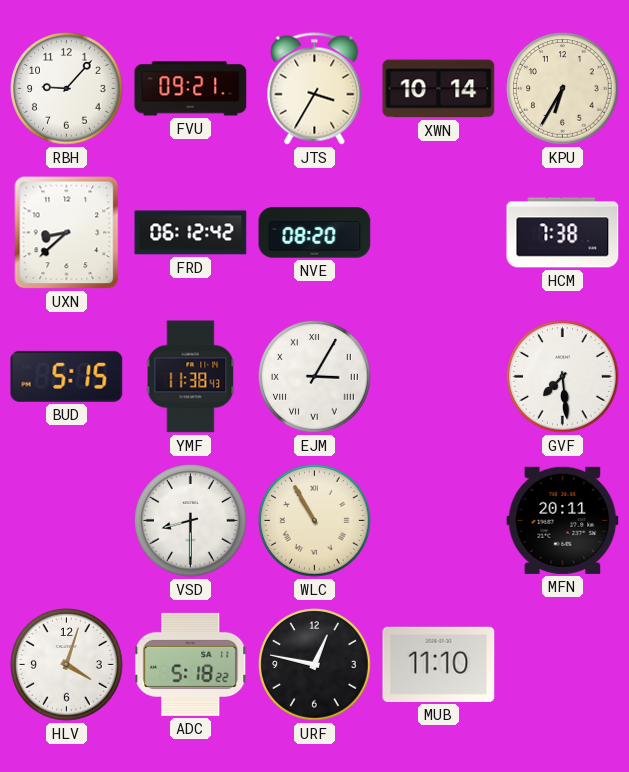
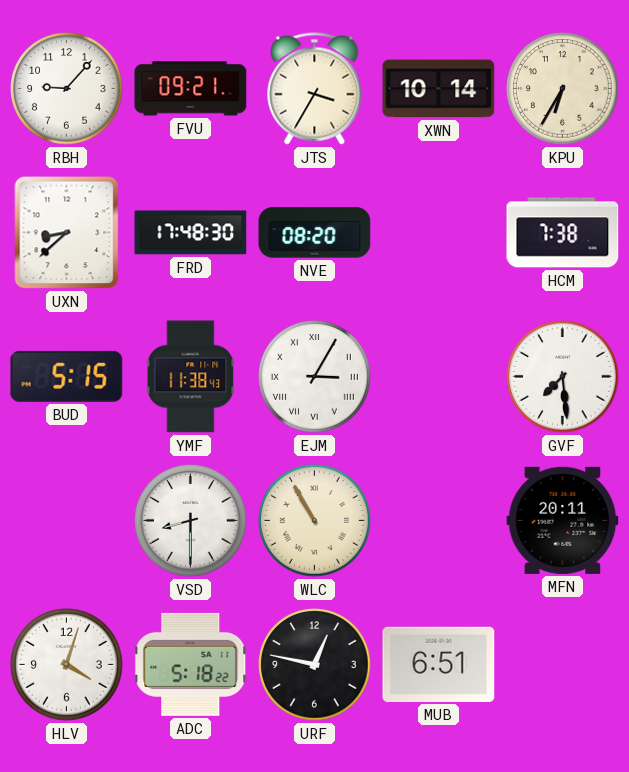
FRD: 06:12 -> 17:48
MUB: 11:10 -> 6:51
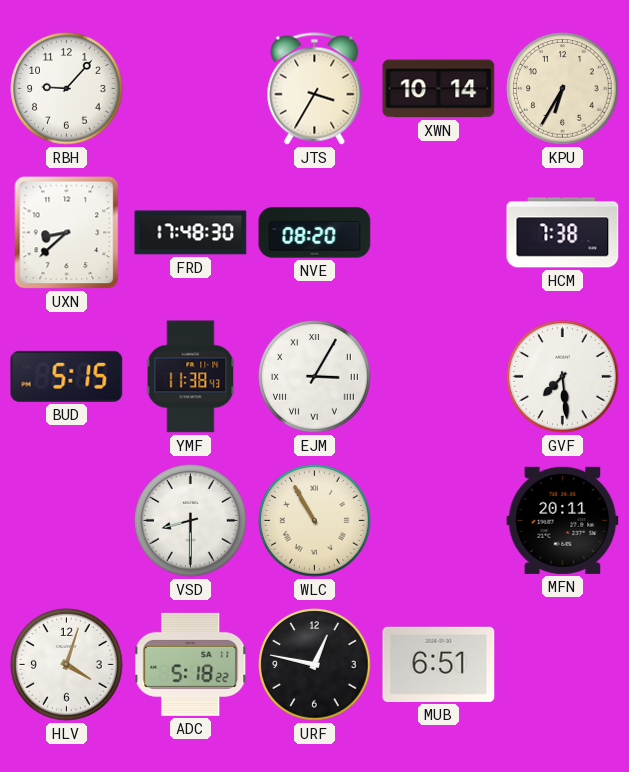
FVU: 09:21 -> none
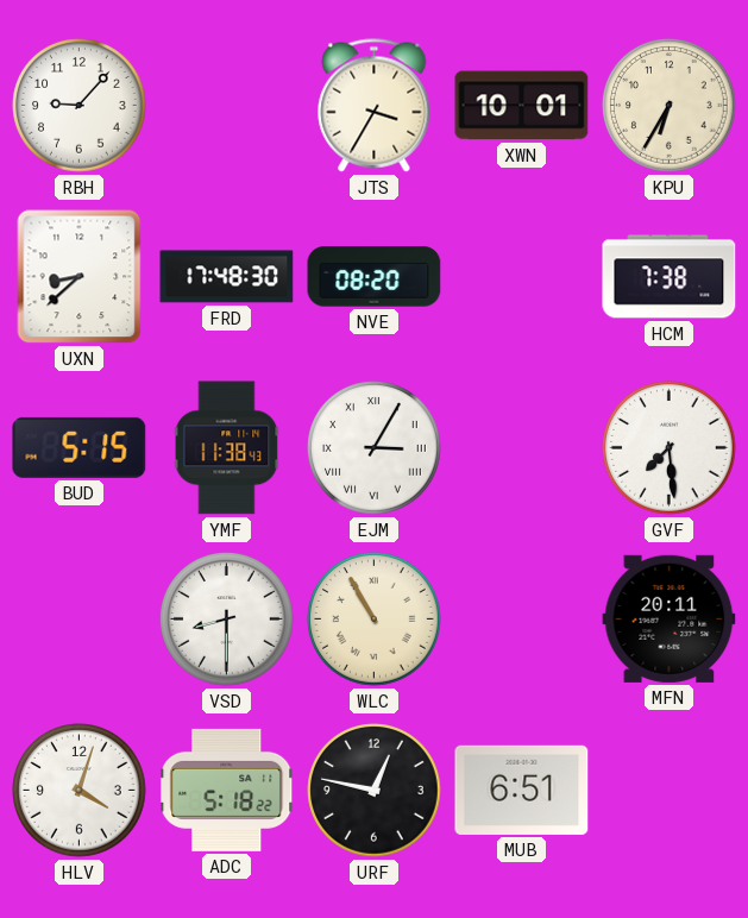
XWN: 10:14 -> 10:01
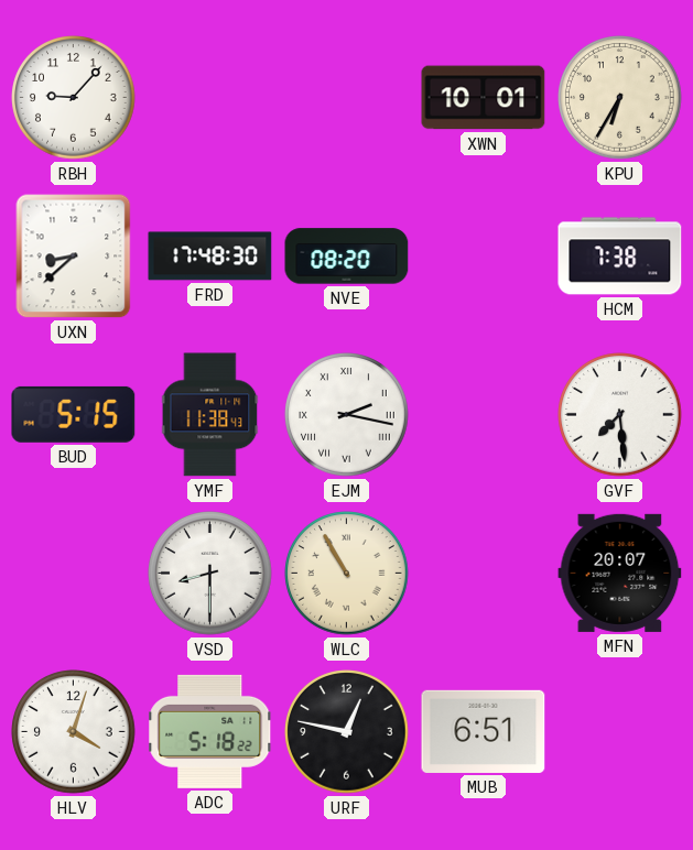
JTS: 3:35 -> none
EJM: 3:05 -> 2:17
MFN: 20:11 -> 20:07
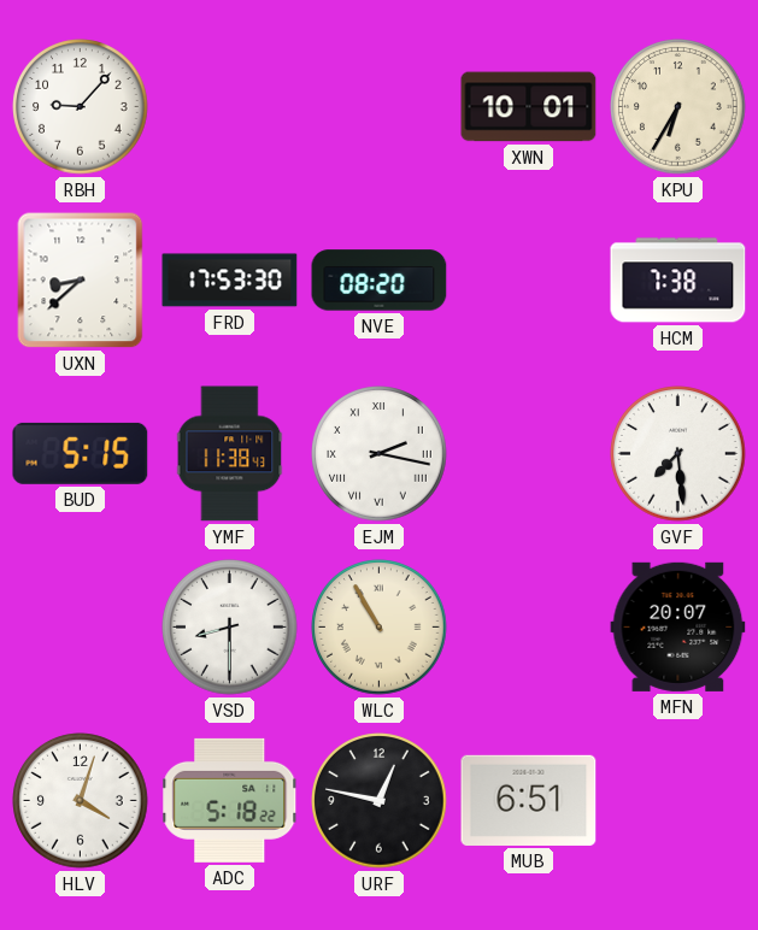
FRD: 17:48 -> 17:53
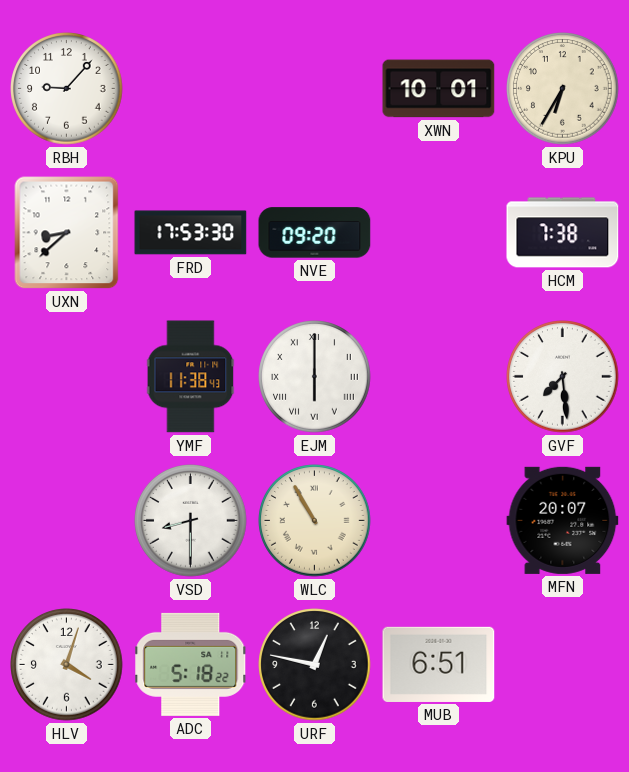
NVE: 08:20 -> 09:20
BUD: 5:15 -> none
EJM: 2:17 -> 6:00
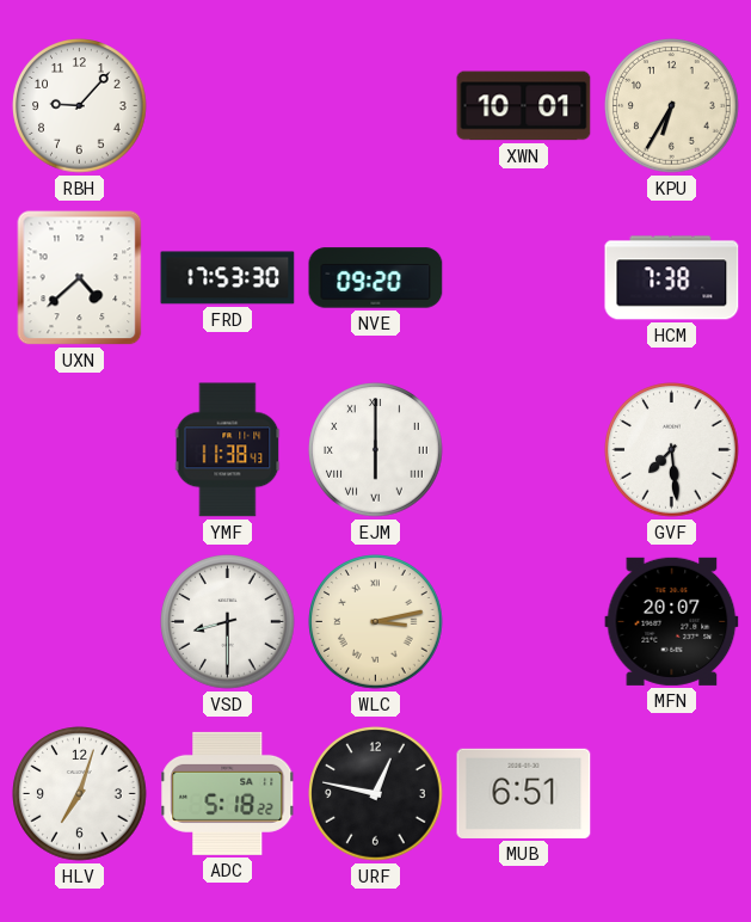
UXN: 8:38 -> 4:38
WLC: 10:55 -> 3:13
HLV: 4:03 -> 7:03
